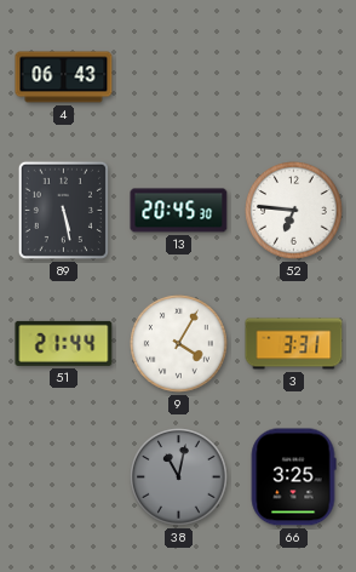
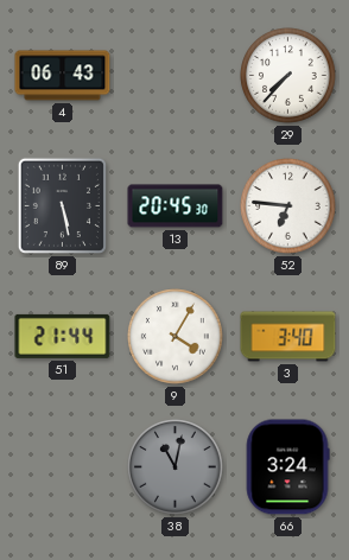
29: none -> 7:37
3: 3:31 -> 3:40
66: 3:25 -> 3:24
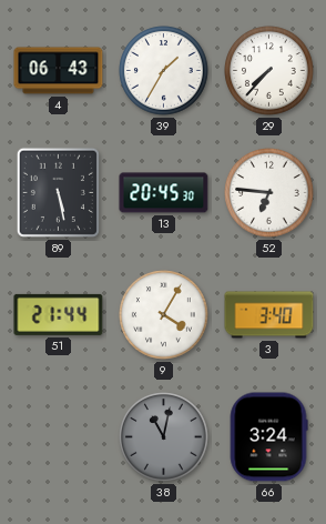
39: none -> 1:35
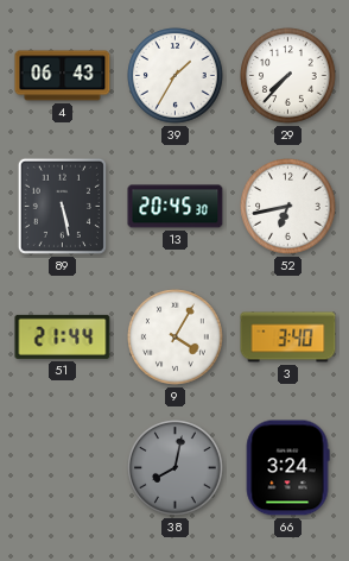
52: 6:46 -> 6:43
38: 11:02 -> 8:02
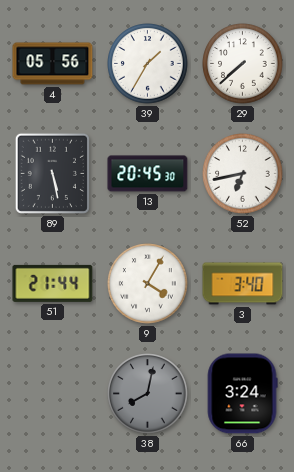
4: 06:43 -> 05:56
29: 7:37 -> 7:38
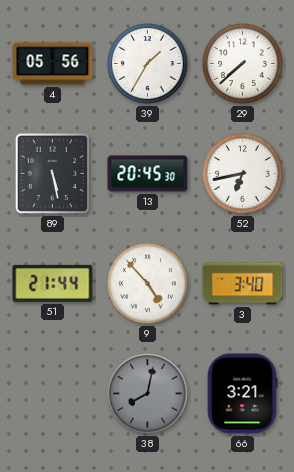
9: 4:05 -> 4:53
66: 3:24 -> 3:21
